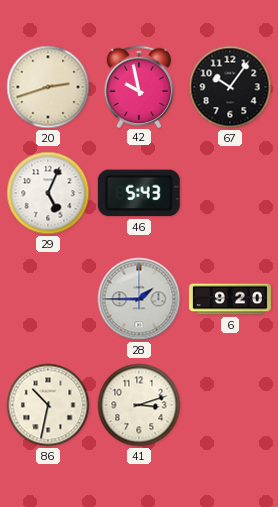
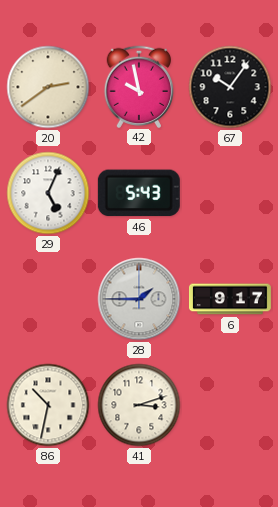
20: 2:42 -> 2:39
6: 9:20 -> 9:17
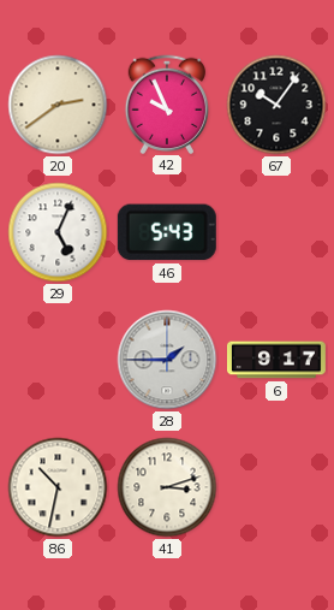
42: 9:58 -> 9:56
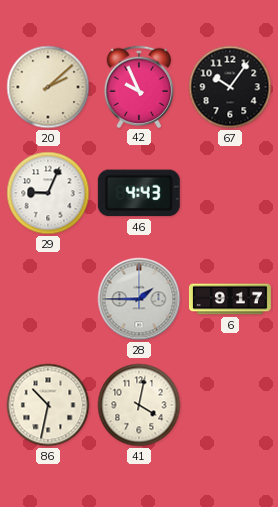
20: 2:39 -> 2:08
29: 5:04 -> 9:04
46: 5:43 -> 4:43
41: 3:12 -> 4:02
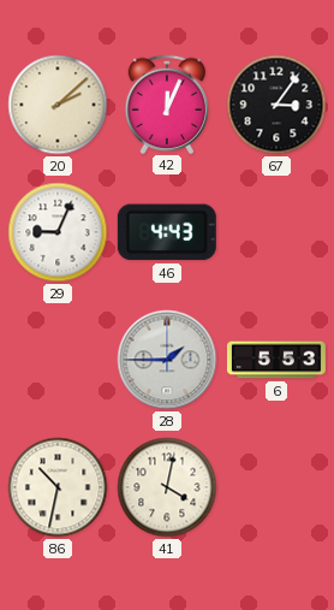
42: 9:56 -> 12:04
67: 10:06 -> 3:06
6: 9:17 -> 5:53
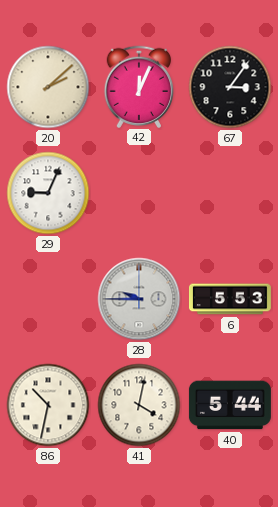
46: 4:43 -> none
28: 1:45 -> 9:45
40: none -> 5:44
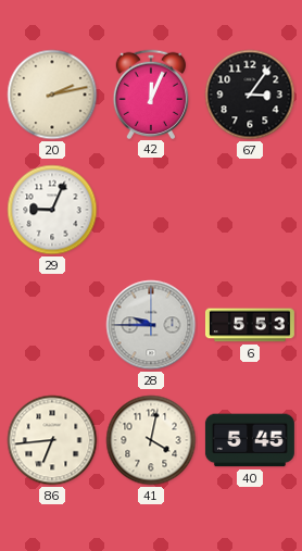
20: 2:08 -> 2:13
86: 10:32 -> 6:44
40: 5:44 -> 5:45
